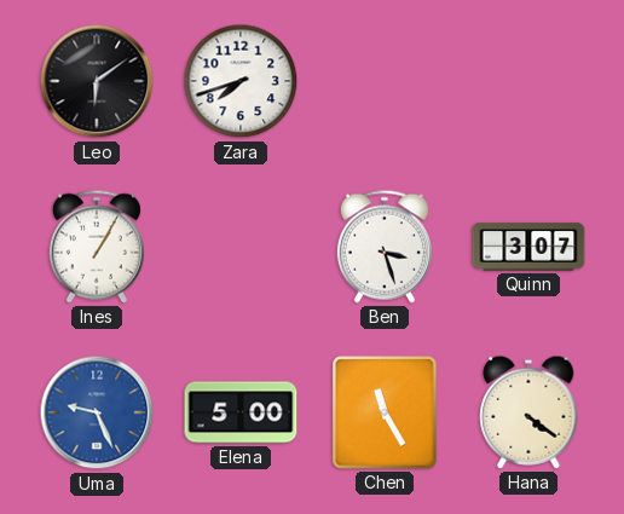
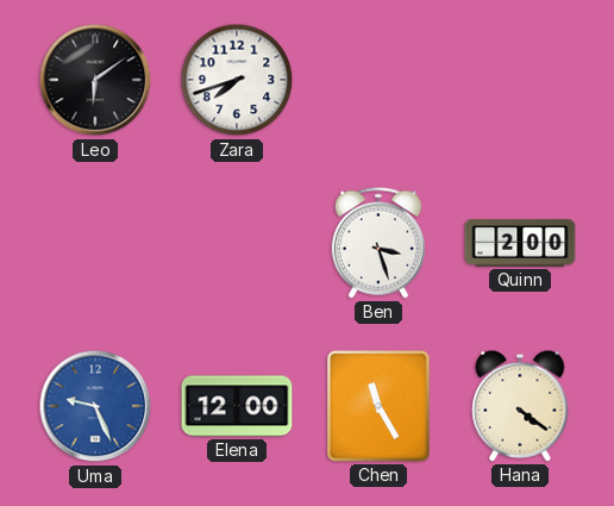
Ines: 1:05 -> none
Quinn: 3:07 -> 2:00
Elena: 5:00 -> 12:00
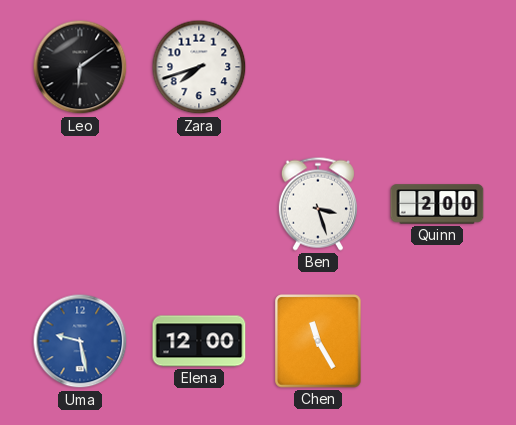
Uma: 9:26 -> 9:28
Hana: 4:21 -> none
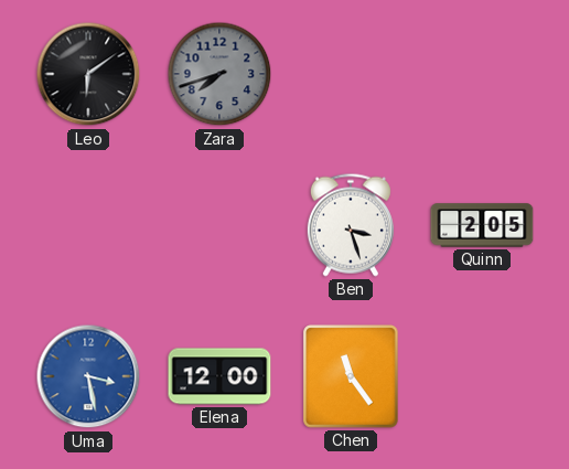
Zara dial: white -> grey
Quinn: 2:00 -> 2:05
Uma: 9:28 -> 3:28
Chen: 11:25 -> 11:24
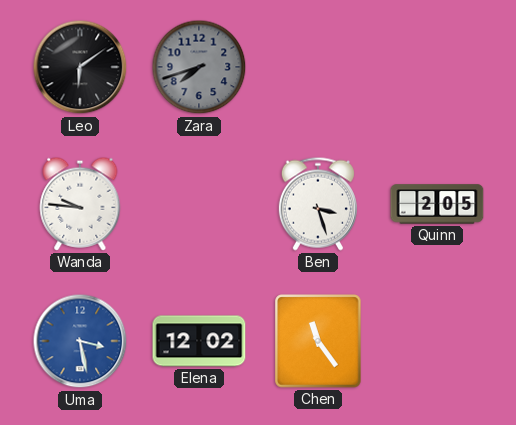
Wanda: none -> 9:46
Elena: 12:00 -> 12:02
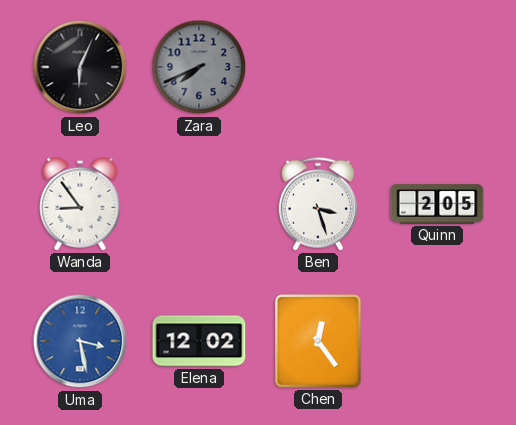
Leo: 6:09 -> 6:04
Zara: 7:42 -> 7:41
Wanda: 9:46 -> 8:54
Chen: 11:24 -> 12:24
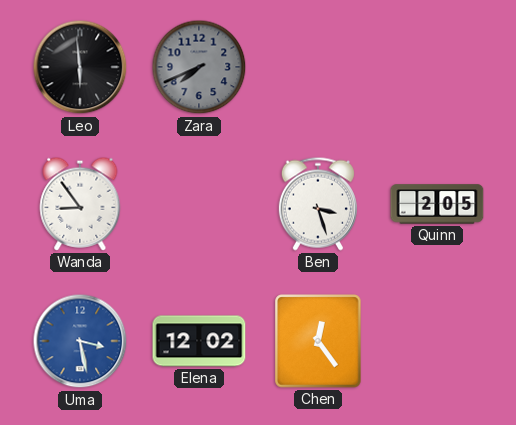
Leo: 6:04 -> 5:59
